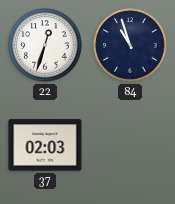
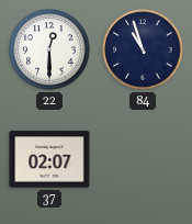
22: 12:33 -> 12:30
37: 02:03 -> 02:07
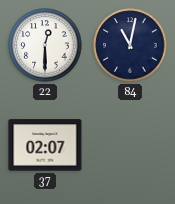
84: 10:57 -> 11:02
